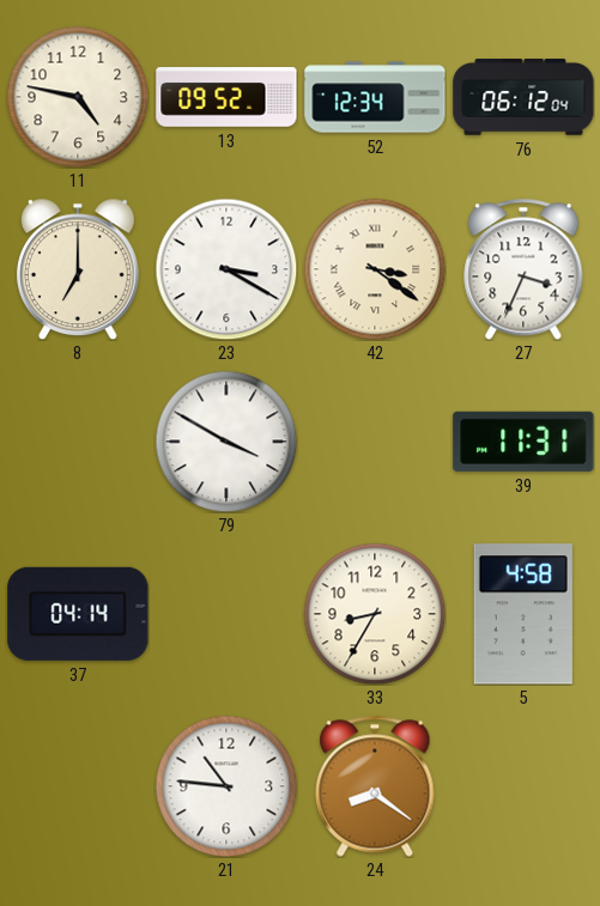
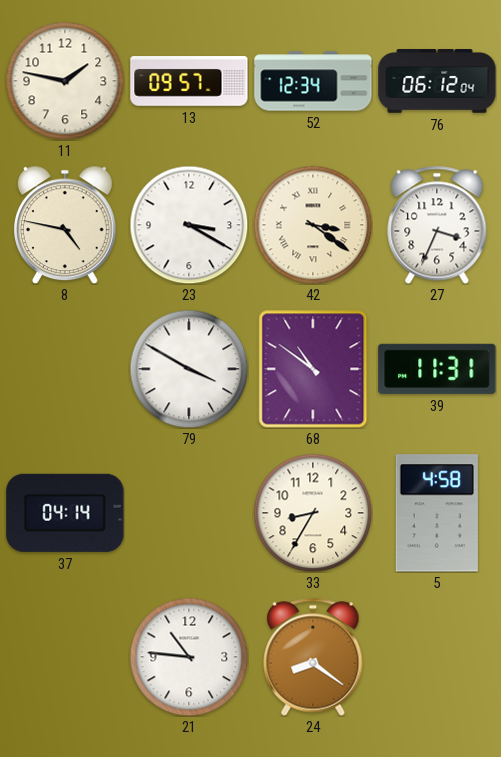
11: 4:47 -> 1:47
13: 09:52 -> 09:57
8: 7:00 -> 4:47
68: none -> 10:51
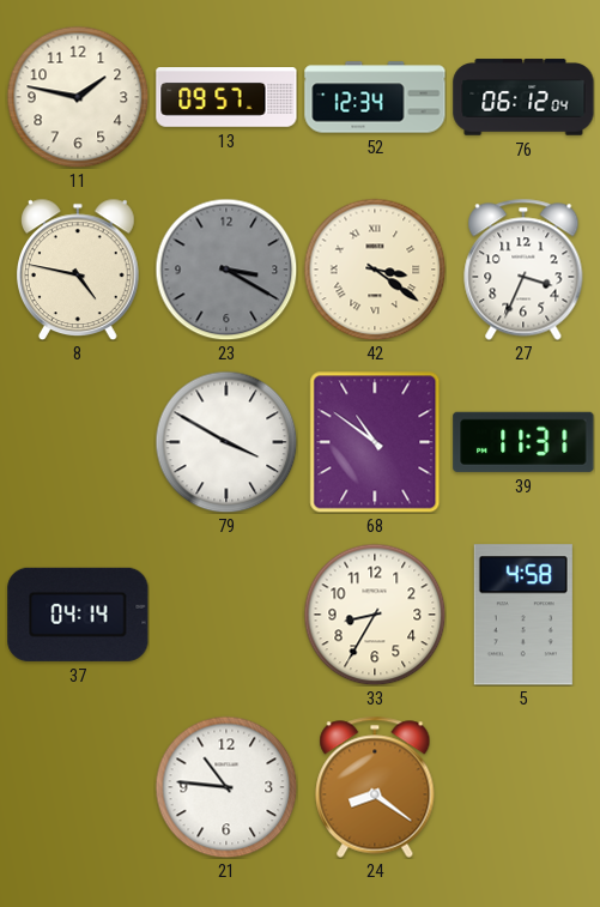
23 dial: white -> grey
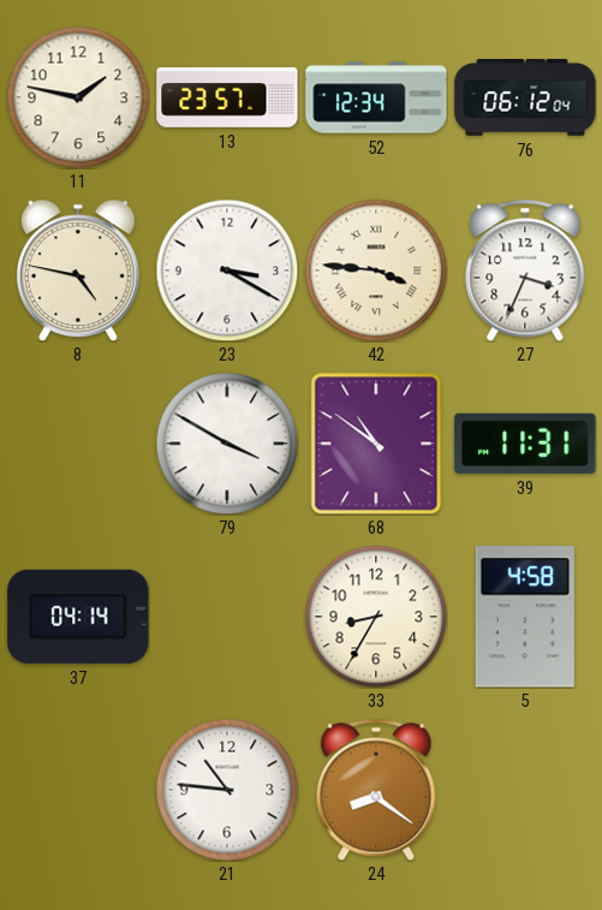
13: 09:57 -> 23:57
23 dial: grey -> white
42: 3:21 -> 3:46
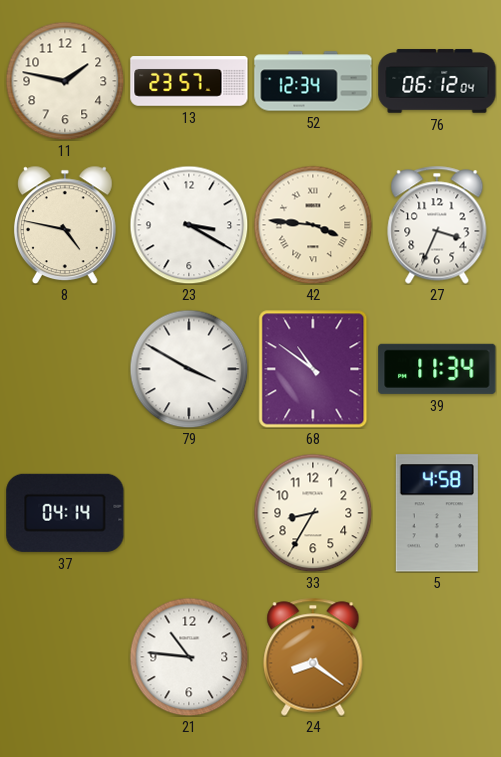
39: 11:31 -> 11:34
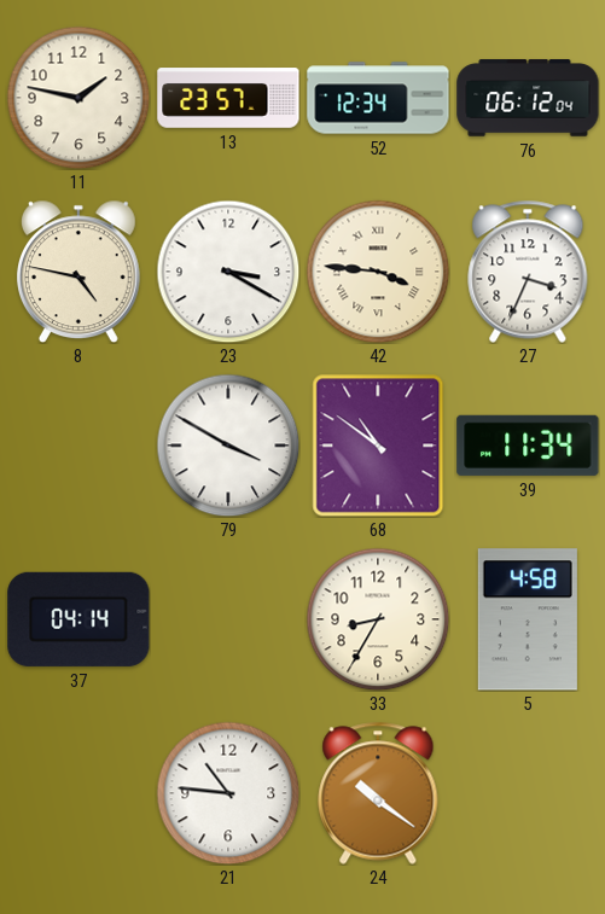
24: 8:21 -> 10:21
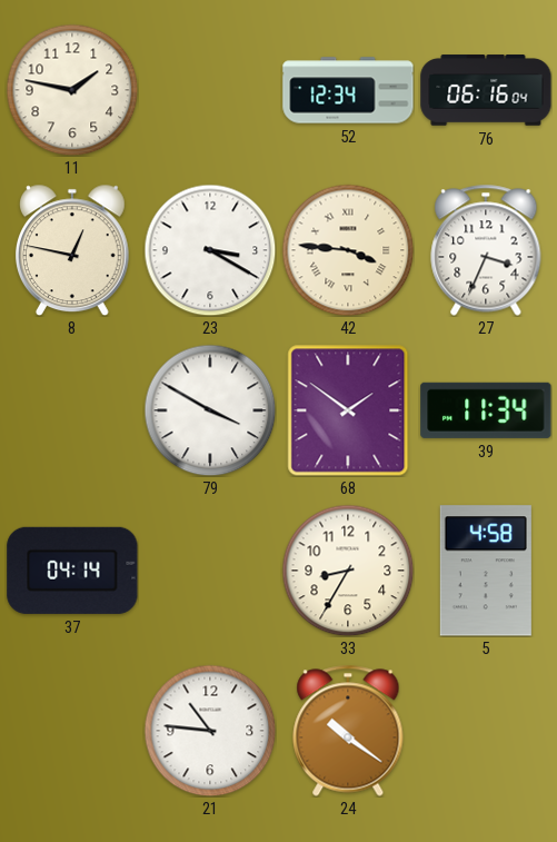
13: 23:57 -> none
76: 06:12 -> 06:16
8: 4:47 -> 12:47
68: 10:51 -> 1:51
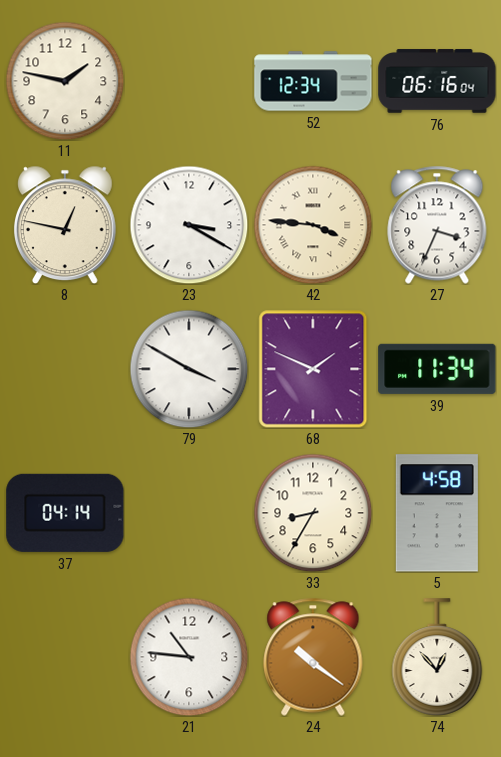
68: 1:51 -> 1:49
74: none -> 12:53
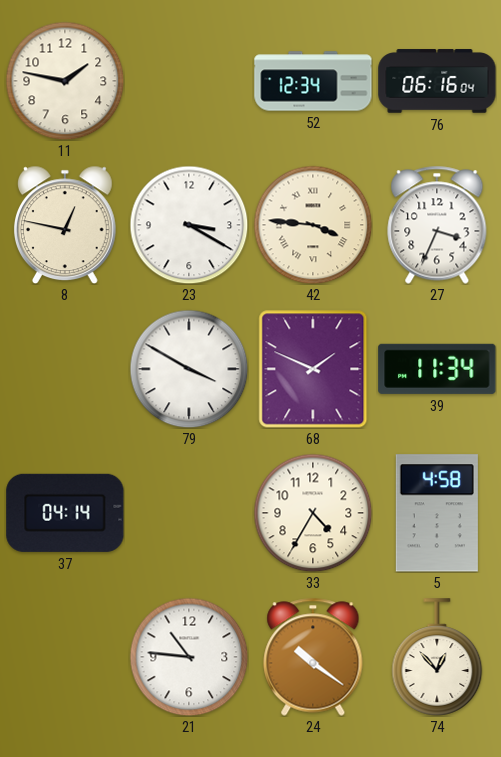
33: 8:35 -> 4:35
